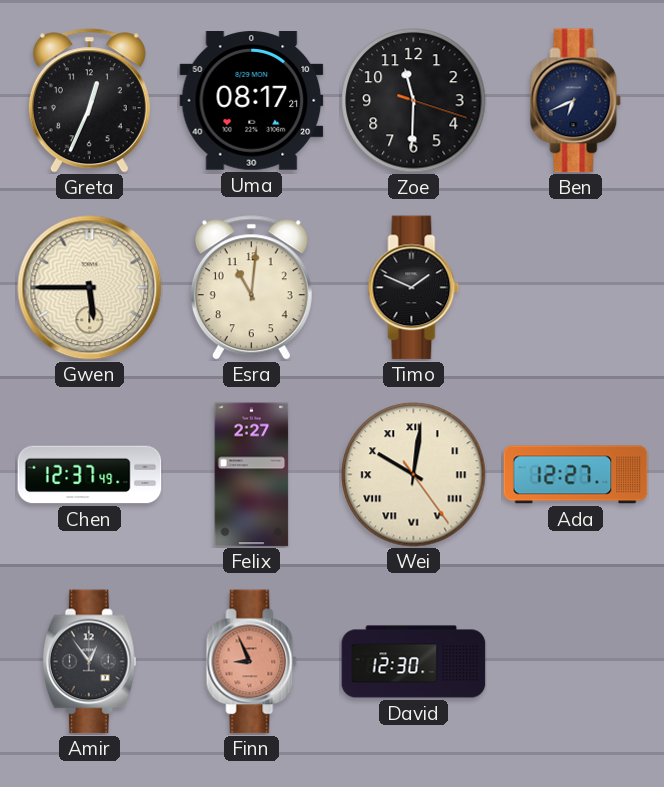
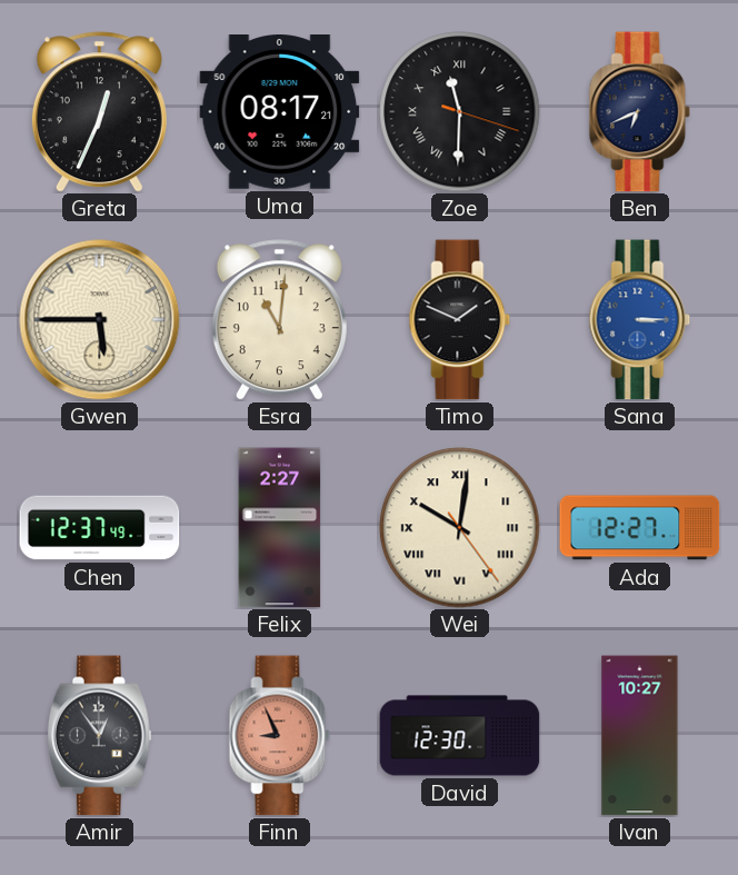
Zoe numerals: Arabic -> Roman
Sana: none -> 3:15
Ivan: none -> 10:27
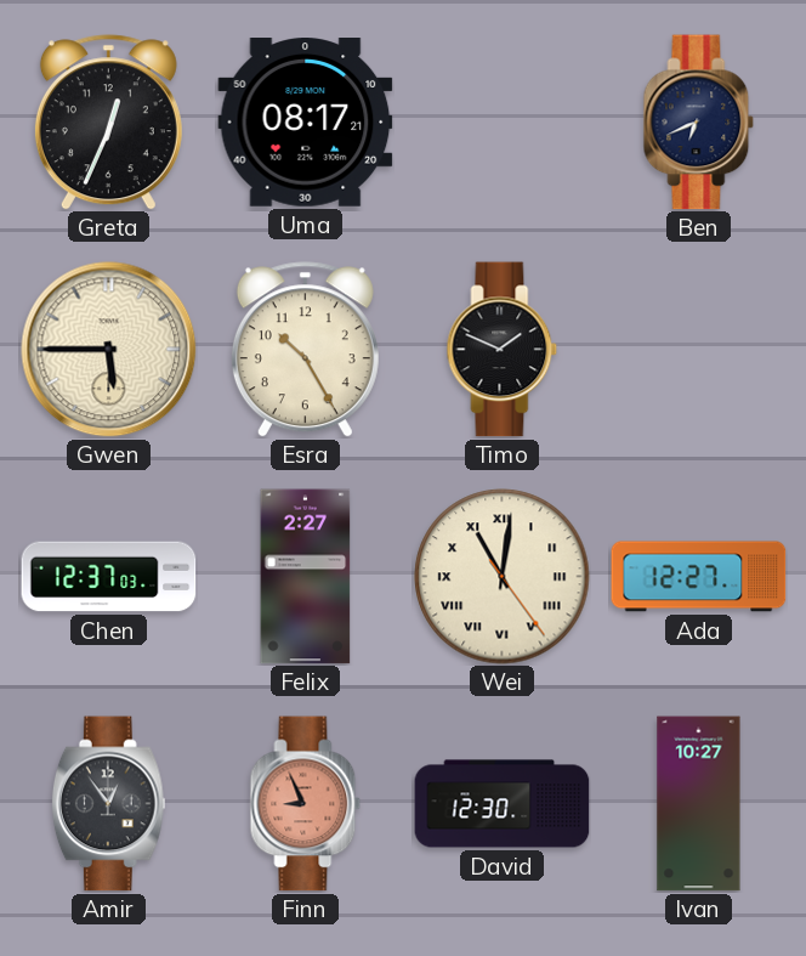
Zoe: 11:30 -> none
Esra: 11:01 -> 10:25
Sana: 3:15 -> none
Chen: 12:37:49 -> 12:37:03
Wei: 10:01 -> 11:01
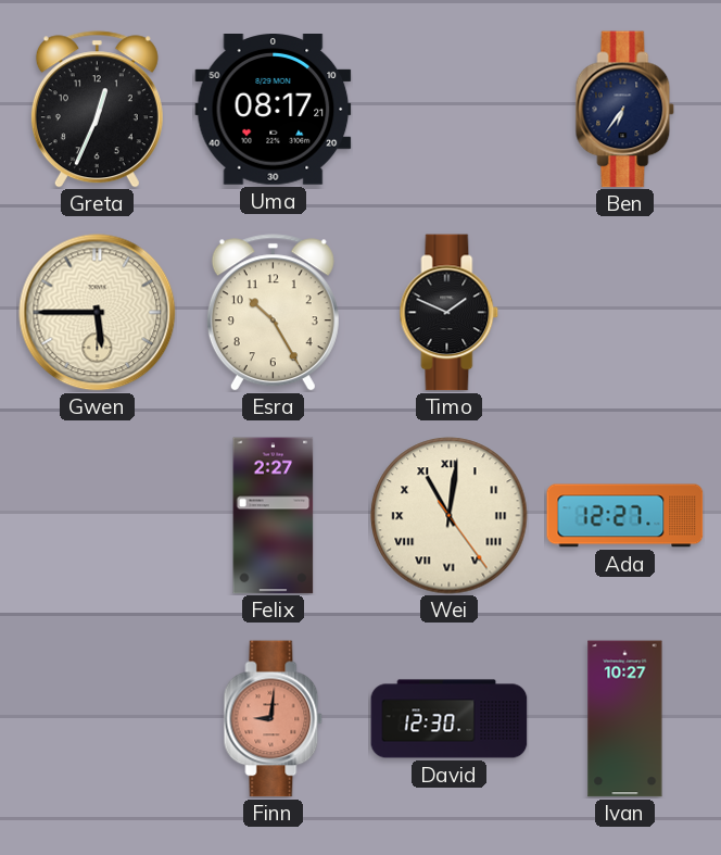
Ben: 6:41 -> 6:36
Chen: 12:37 -> none
Amir: 12:54 -> none
Finn: 8:56 -> 9:01
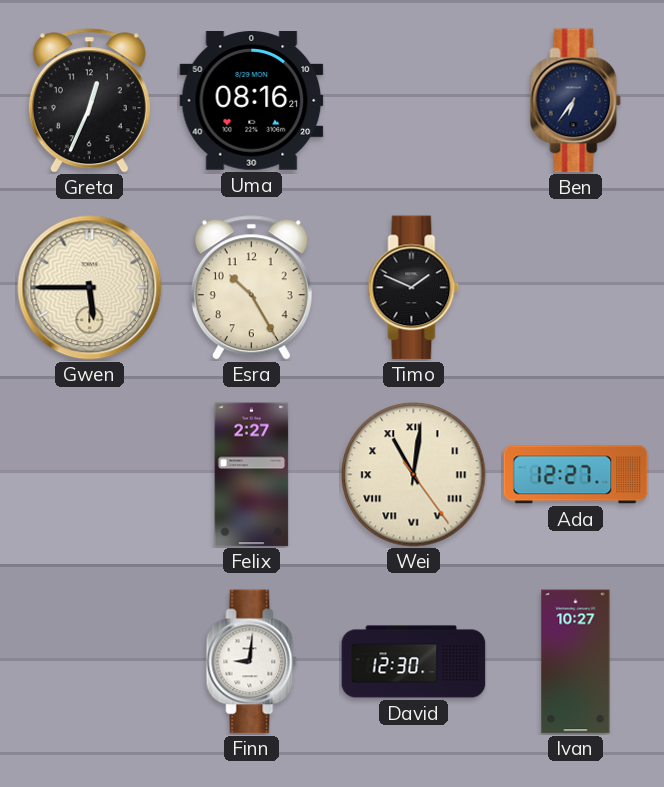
Uma: 08:17 -> 08:16
Finn dial: salmon -> white
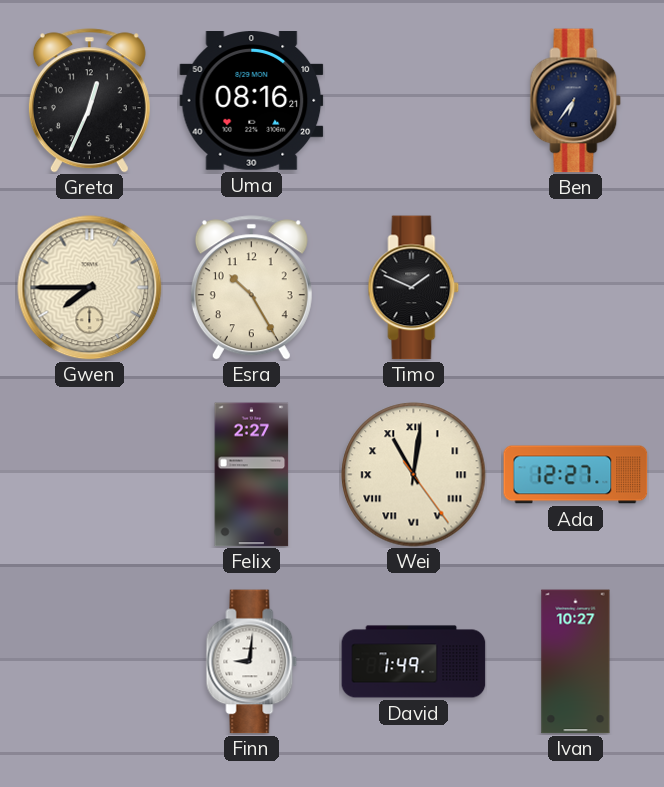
Gwen: 5:45 -> 7:45
David: 12:30 -> 1:49
